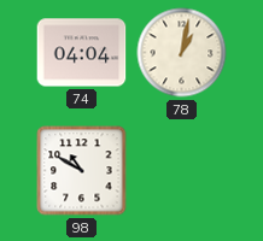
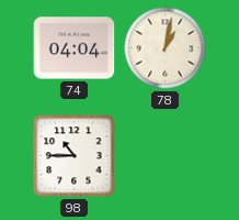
98: 10:50 -> 10:45
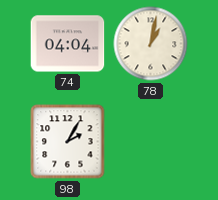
98: 10:45 -> 2:05
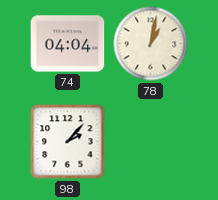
98: 2:05 -> 2:07
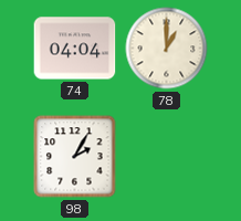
78: 1:02 -> 1:00
98: 2:07 -> 2:05
